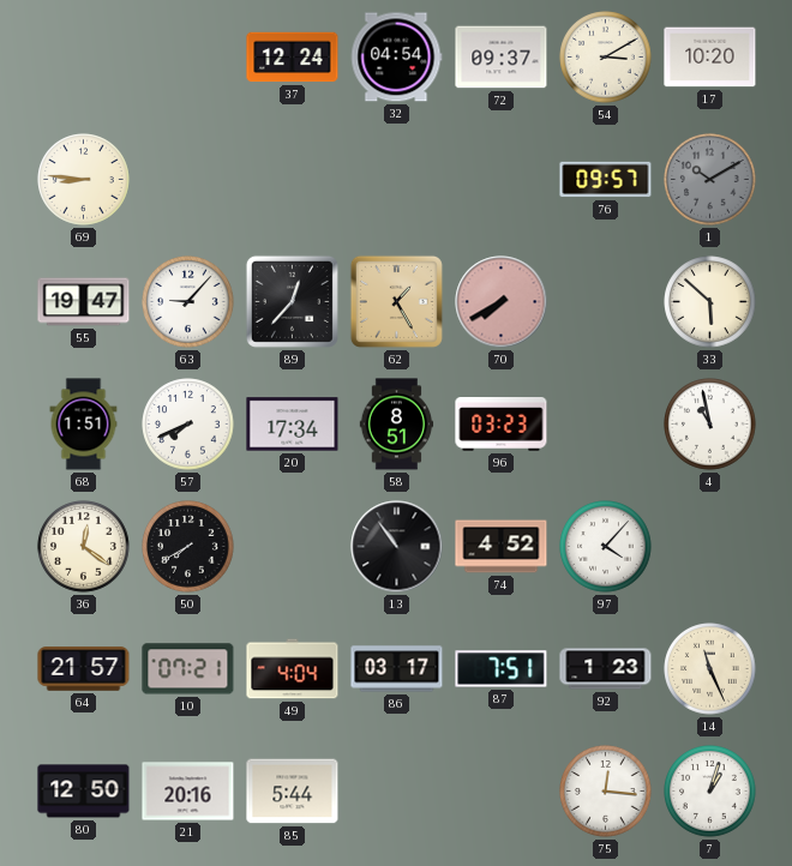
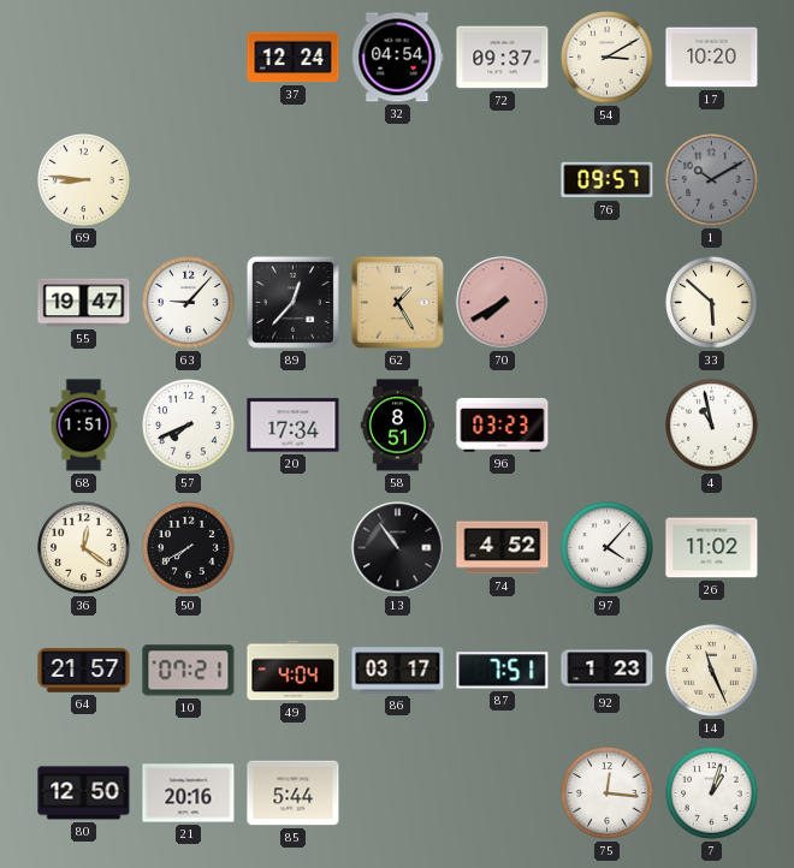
26: none -> 11:02
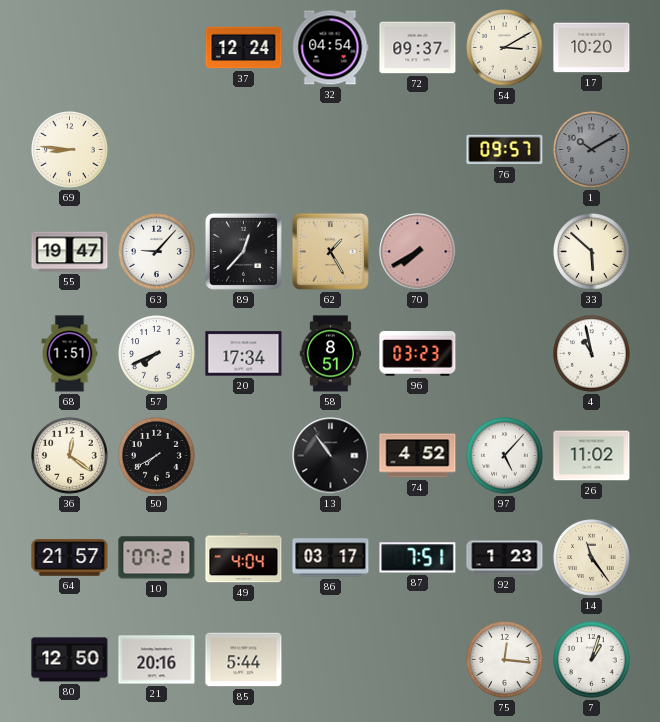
97: 4:07 -> 5:07
14: 11:26 -> 11:24
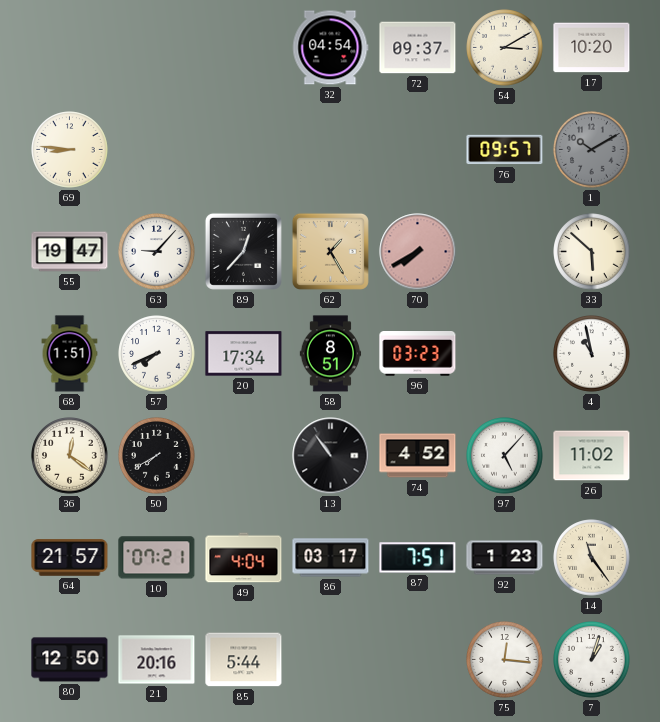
37: 12:24 -> none
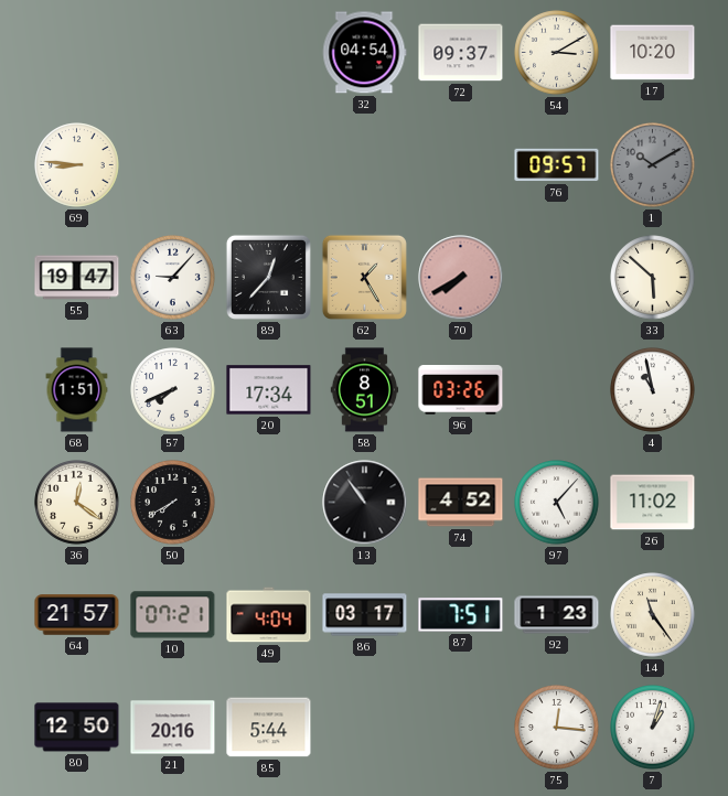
96: 03:23 -> 03:26
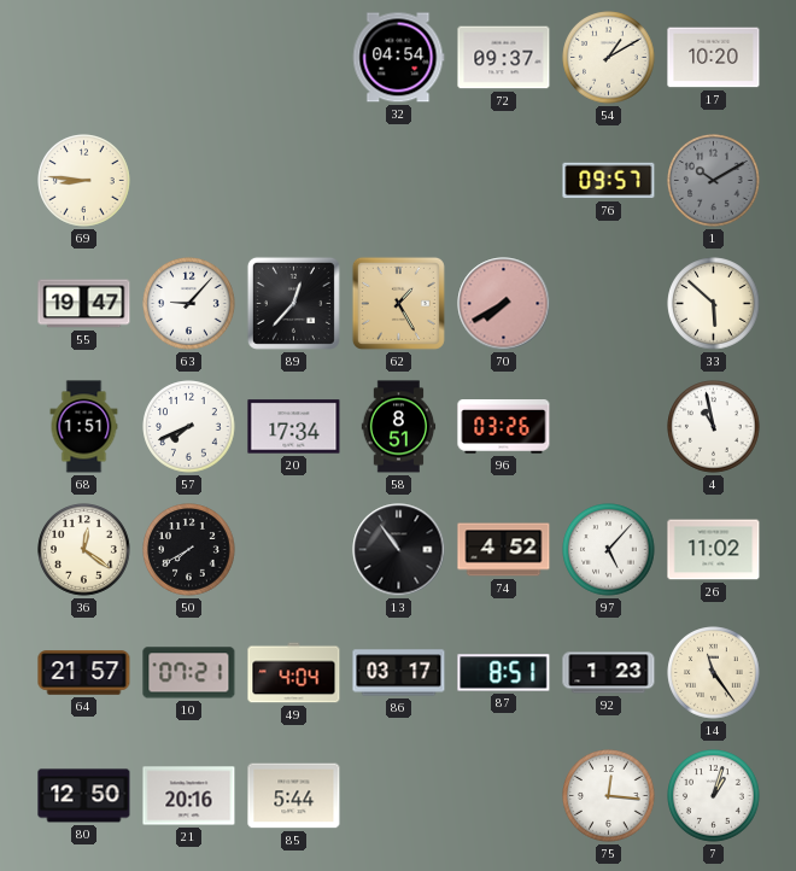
54: 3:10 -> 1:10
87: 7:51 -> 8:51
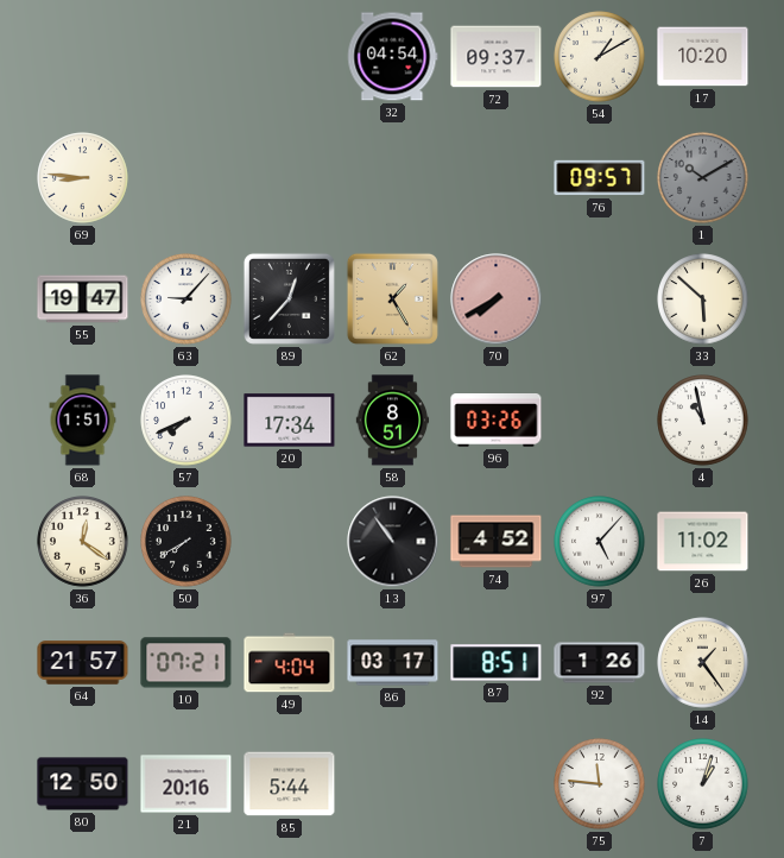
92: 1:23 -> 1:26
14: 11:24 -> 1:24
75: 12:16 -> 11:46
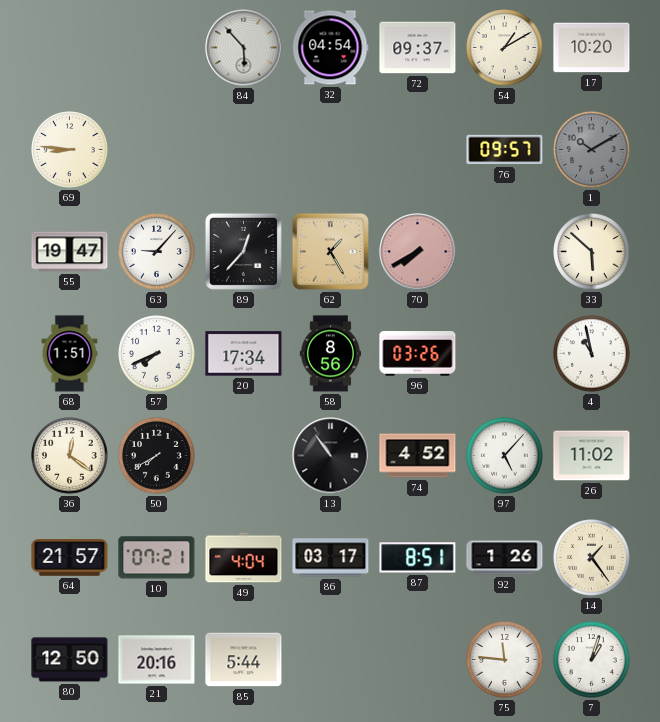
84: none -> 5:53
58: 8:51 -> 8:56
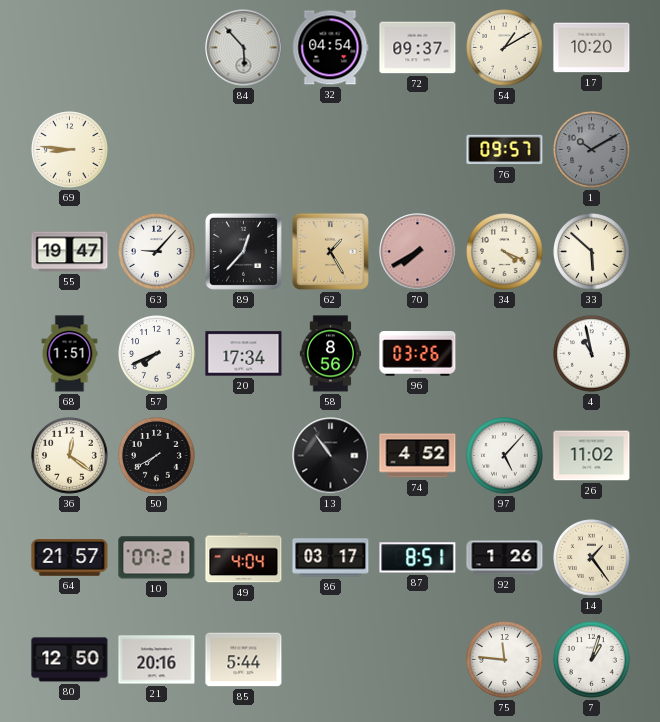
34: none -> 4:19
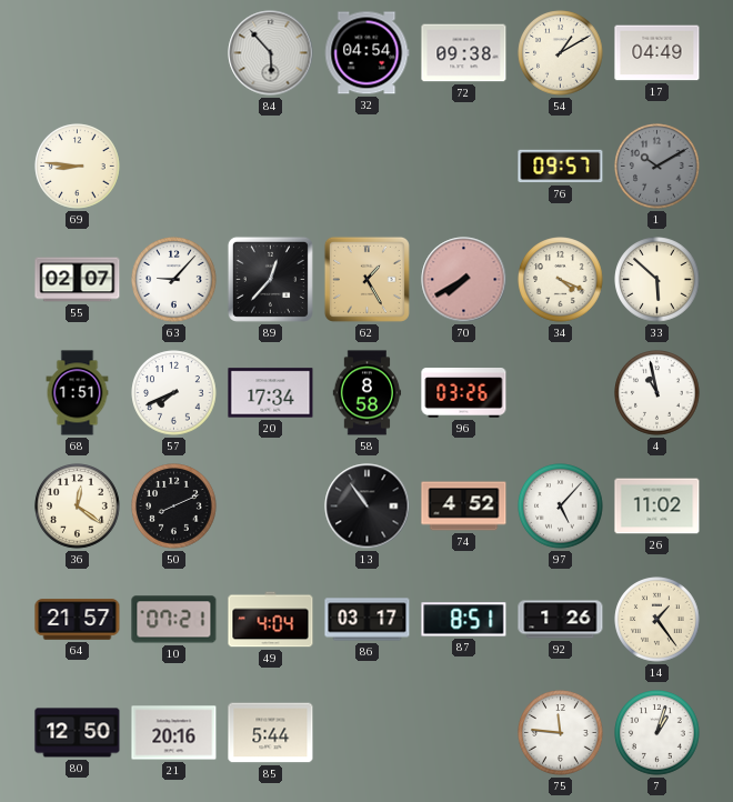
72: 09:37 -> 09:38
17: 10:20 -> 04:49
55: 19:47 -> 02:07
58: 8:56 -> 8:58
50: 7:40 -> 8:11
